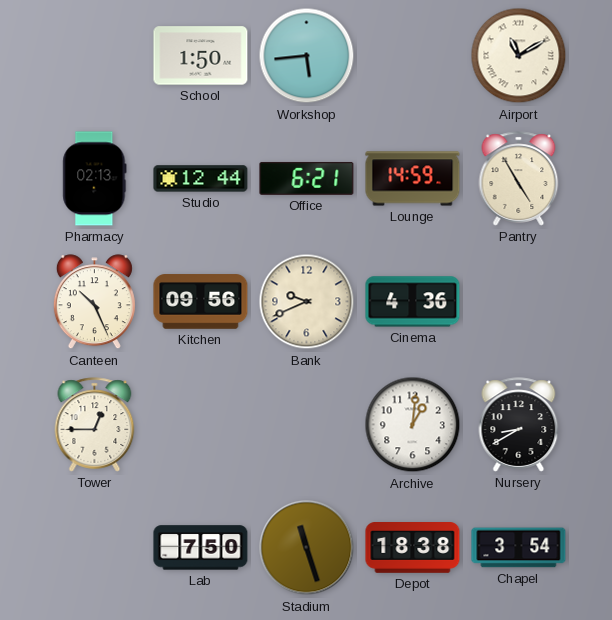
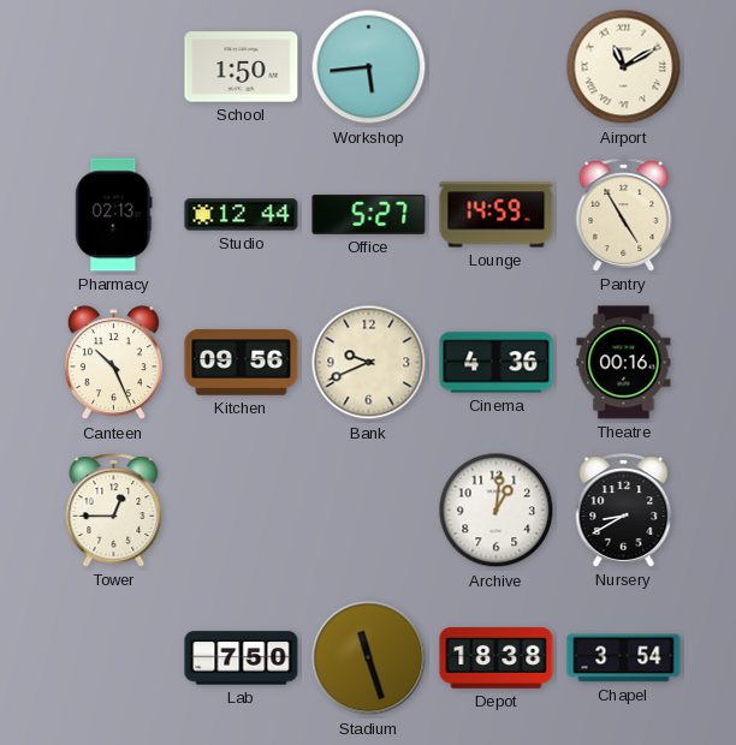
Office: 6:21 -> 5:27
Theatre: none -> 00:16
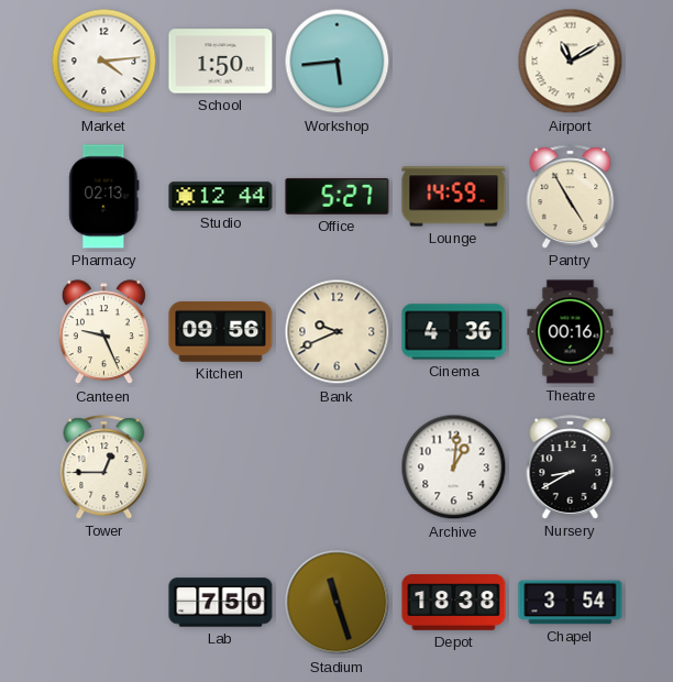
Market: none -> 4:14
Canteen: 10:26 -> 9:26
